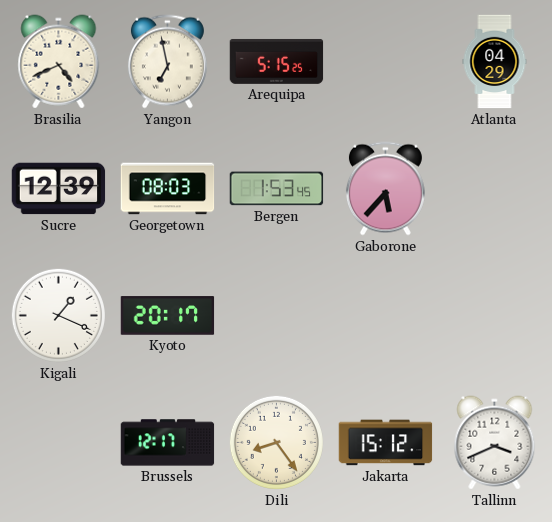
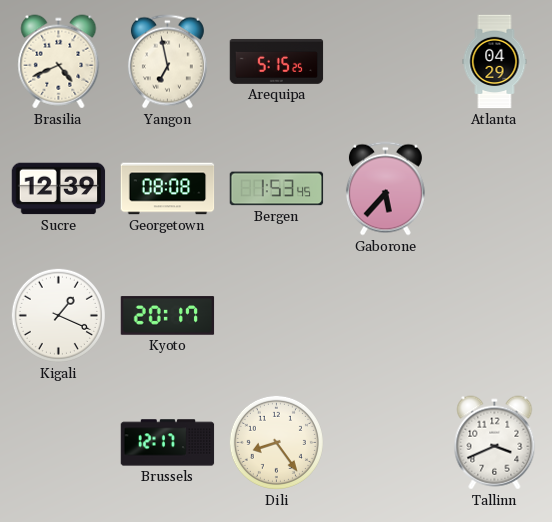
Georgetown: 08:03 -> 08:08
Jakarta: 15:12 -> none
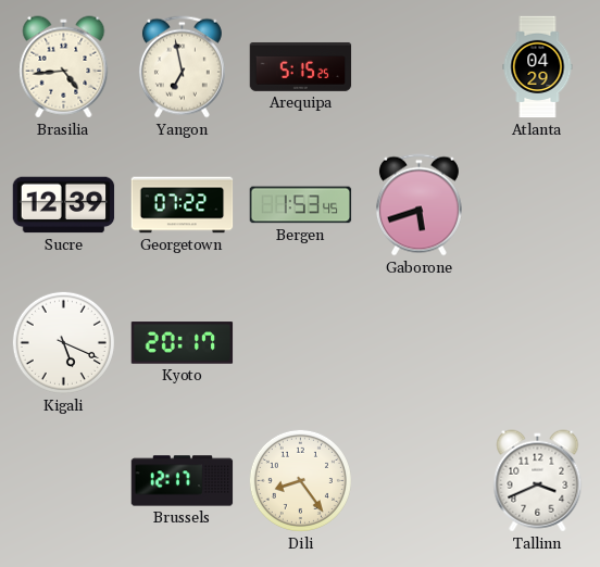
Brasilia: 4:41 -> 4:44
Georgetown: 08:08 -> 07:22
Gaborone: 5:37 -> 5:42
Kigali: 1:19 -> 5:19
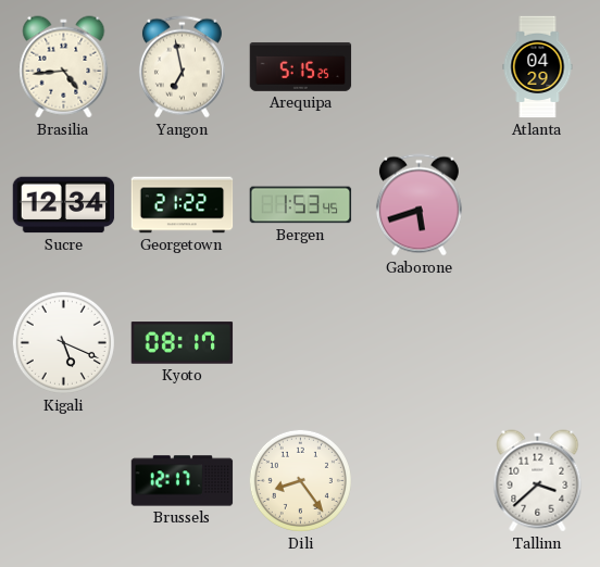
Sucre: 12:39 -> 12:34
Georgetown: 07:22 -> 21:22
Kyoto: 20:17 -> 08:17
Tallinn: 3:41 -> 3:38
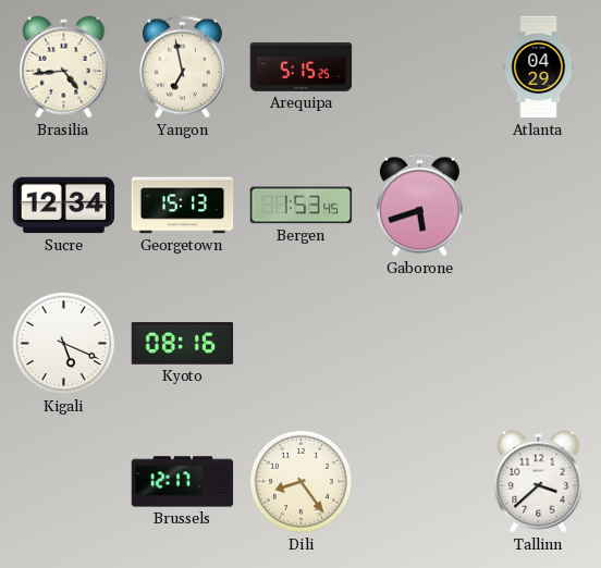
Georgetown: 21:22 -> 15:13
Kyoto: 08:17 -> 08:16
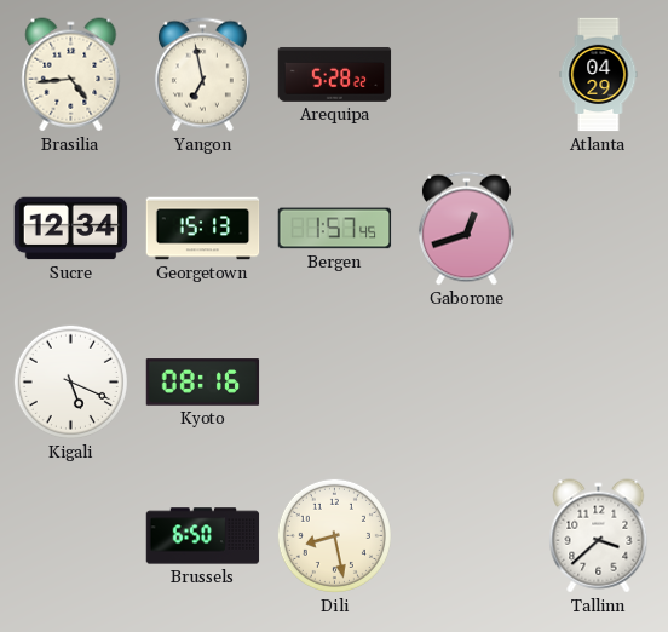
Arequipa: 5:15 -> 5:28
Bergen: 1:53 -> 1:57
Gaborone: 5:42 -> 12:42
Brussels: 12:17 -> 6:50
Dili: 8:24 -> 8:28
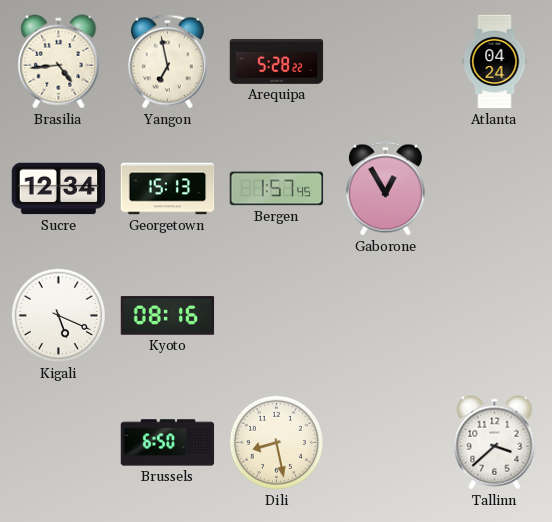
Atlanta: 04:29 -> 04:24
Gaborone: 12:42 -> 12:55
